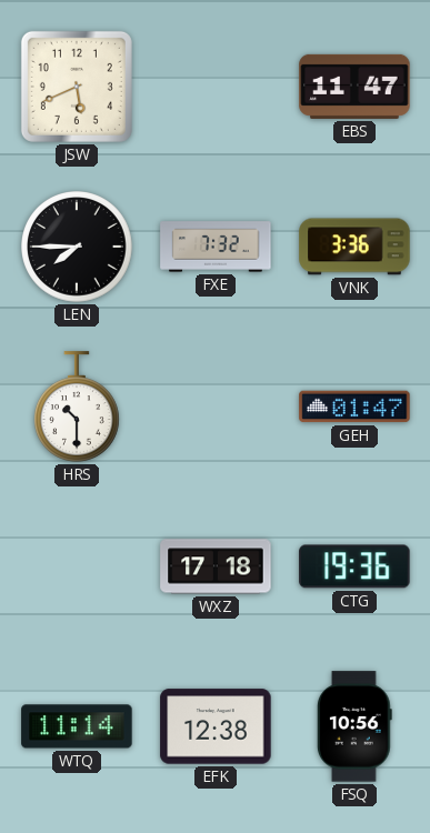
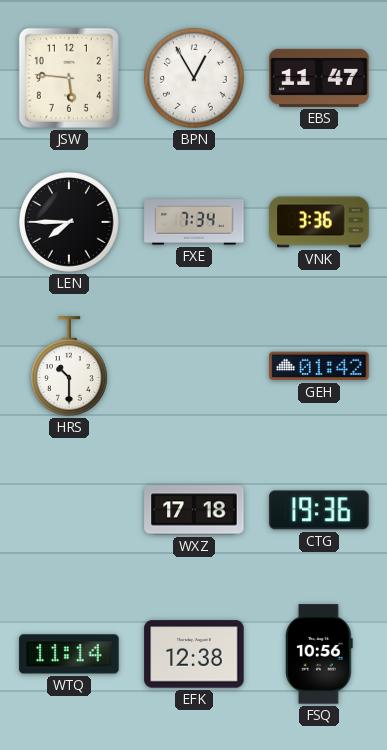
JSW: 5:41 -> 5:46
BPN: none -> 12:55
FXE: 7:32 -> 7:34
GEH: 01:47 -> 01:42
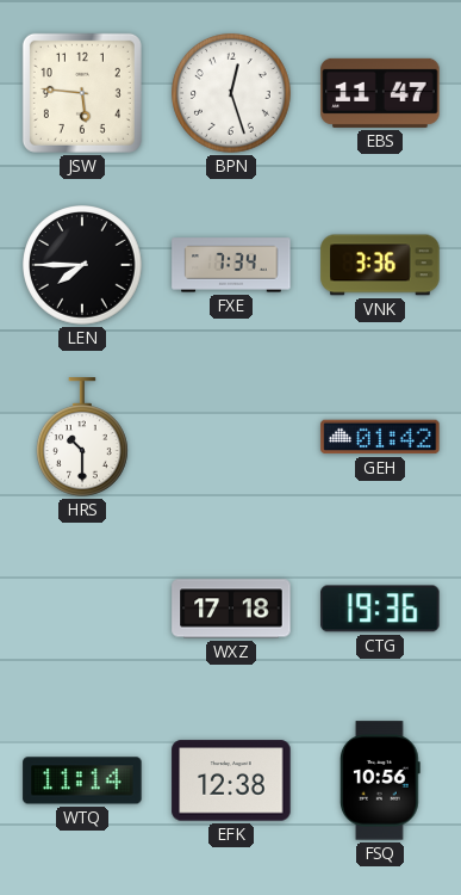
BPN: 12:55 -> 12:27
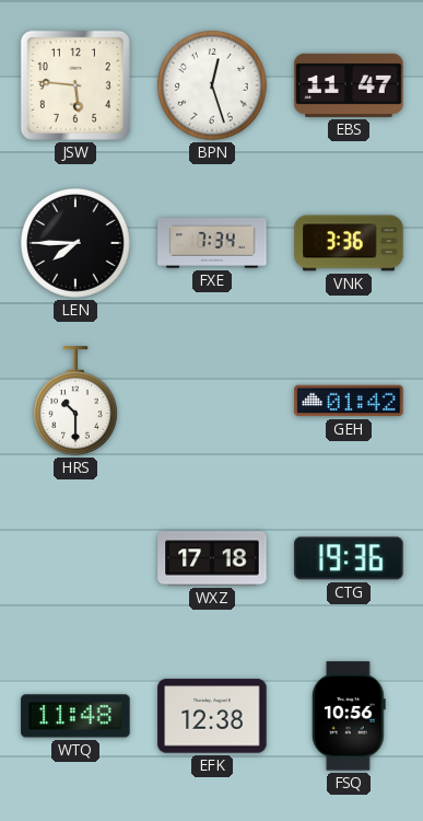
WTQ: 11:14 -> 11:48
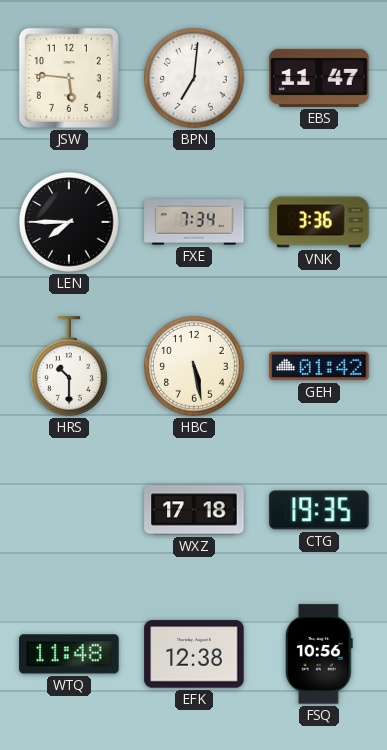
BPN: 12:27 -> 7:01
HBC: none -> 5:28
CTG: 19:36 -> 19:35
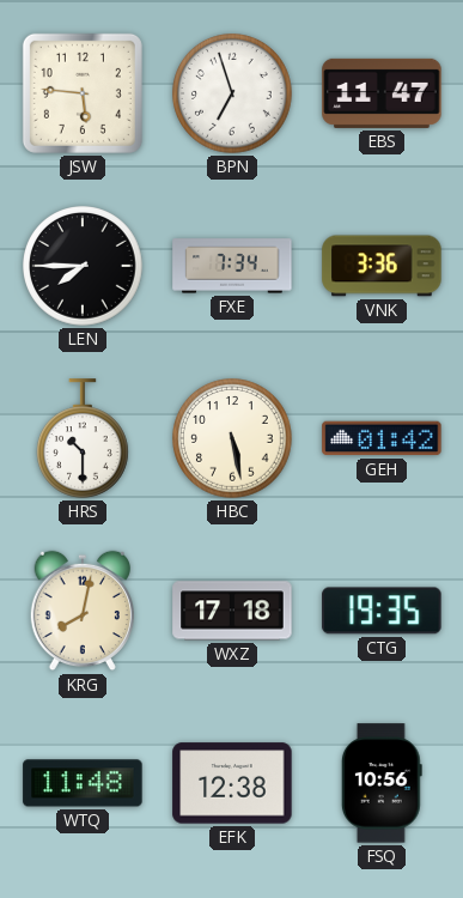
BPN: 7:01 -> 6:57
KRG: none -> 8:02
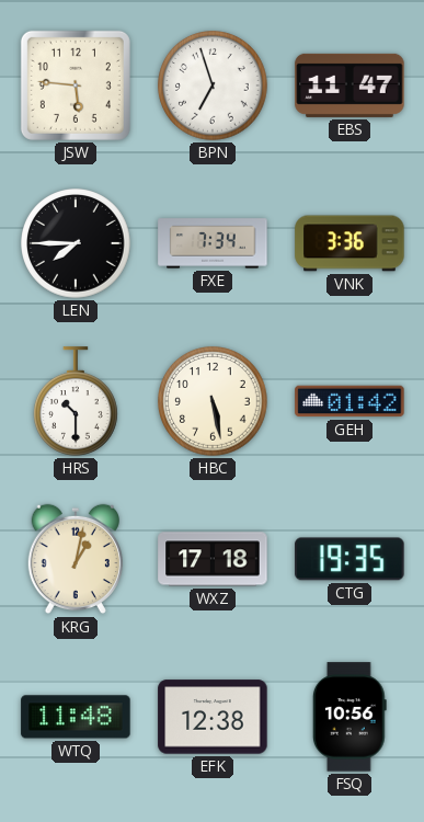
KRG: 8:02 -> 1:02
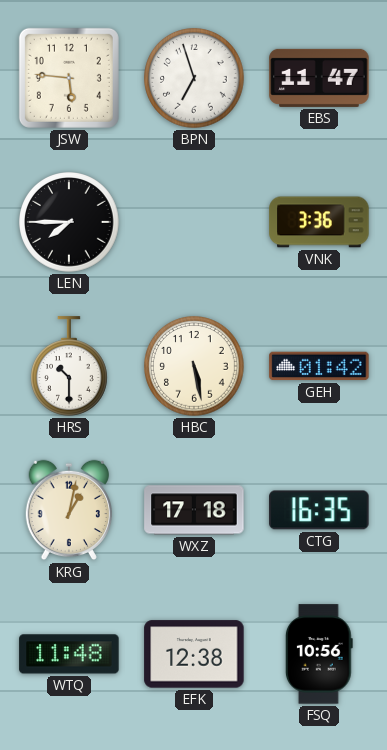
FXE: 7:34 -> none
CTG: 19:35 -> 16:35
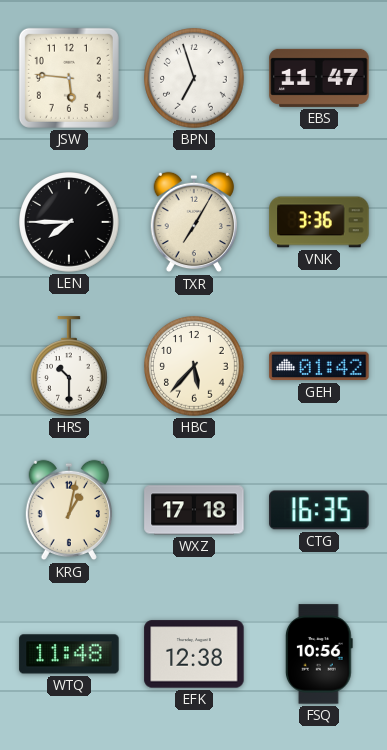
TXR: none -> 7:05
HBC: 5:28 -> 5:37
